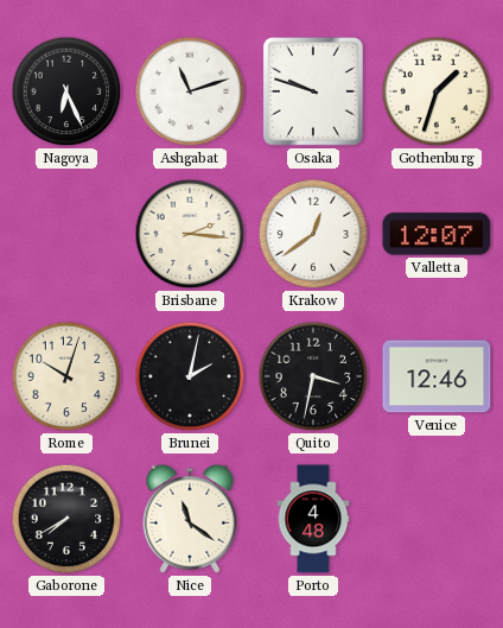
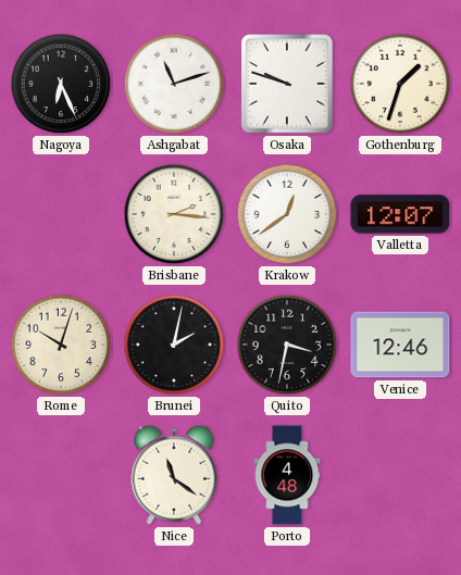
Gaborone: 7:40 -> none
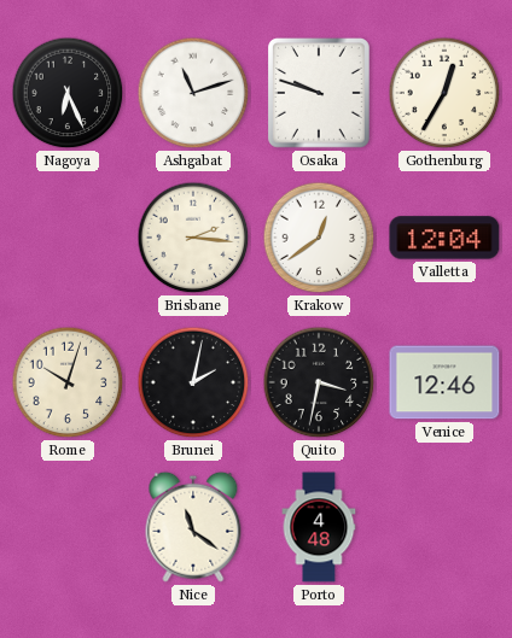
Gothenburg: 1:33 -> 12:35
Valletta: 12:07 -> 12:04
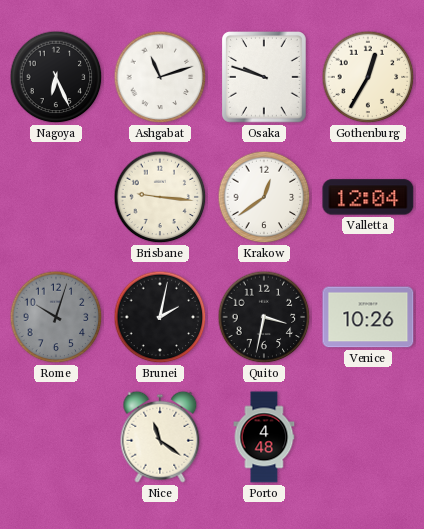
Brisbane: 2:16 -> 9:16
Rome dial: cream -> grey
Venice: 12:46 -> 10:26
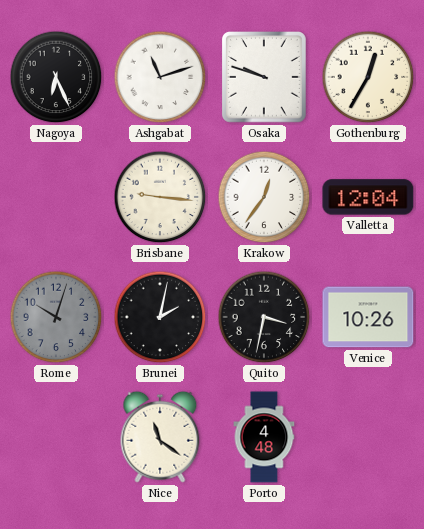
Krakow: 12:39 -> 12:36
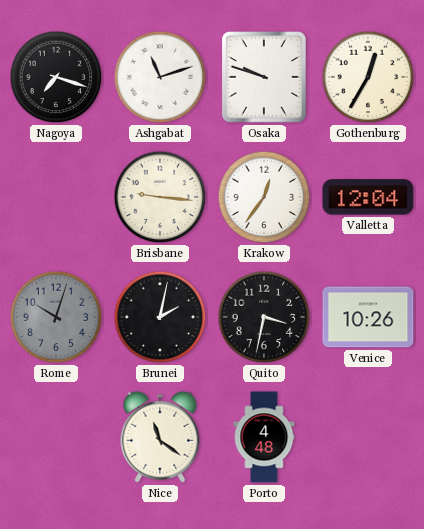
Nagoya: 6:26 -> 7:18
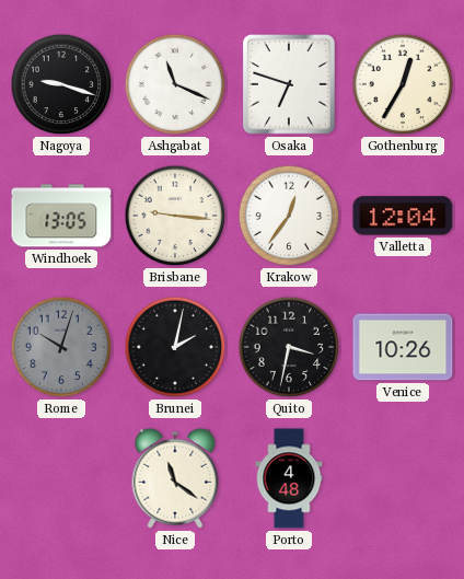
Nagoya: 7:18 -> 9:18
Ashgabat: 11:12 -> 11:19
Osaka: 9:48 -> 6:48
Windhoek: none -> 13:05
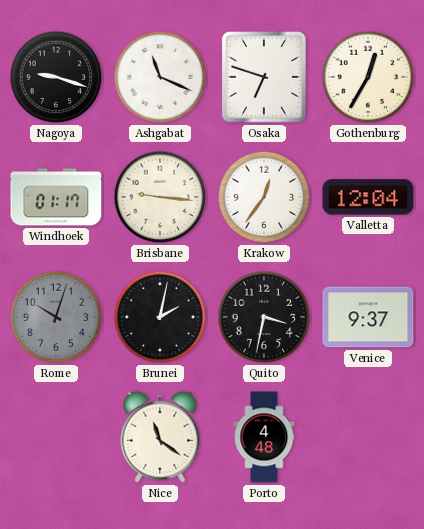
Windhoek: 13:05 -> 01:17
Venice: 10:26 -> 9:37
